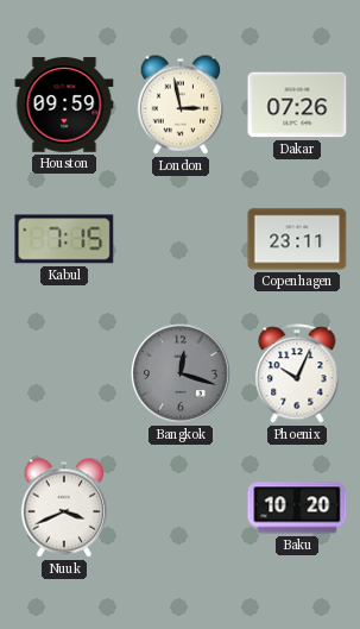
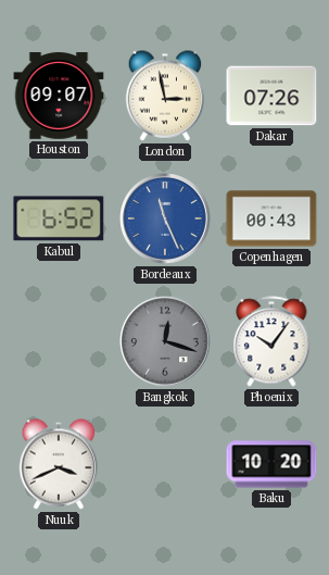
Houston: 09:59 -> 09:07
Kabul: 7:15 -> 6:52
Bordeaux: none -> 11:26
Copenhagen: 23:11 -> 00:43
Phoenix: 10:04 -> 10:06
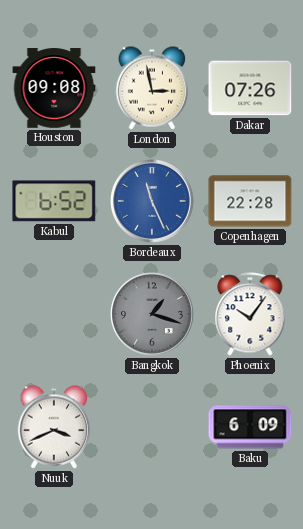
Houston: 09:07 -> 09:08
Copenhagen: 00:43 -> 22:28
Bangkok: 12:18 -> 1:18
Baku: 10:20 -> 6:09
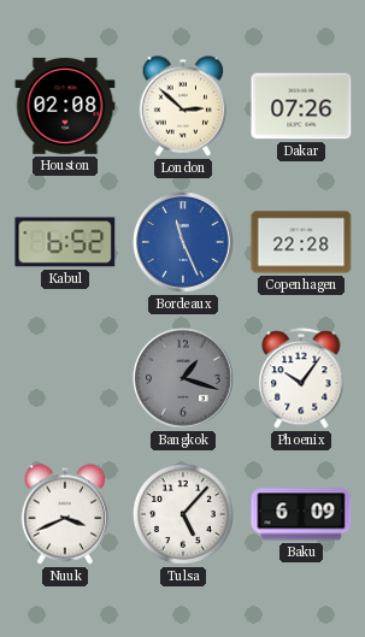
Houston: 09:08 -> 02:08
London: 2:58 -> 2:52
Tulsa: none -> 5:07
